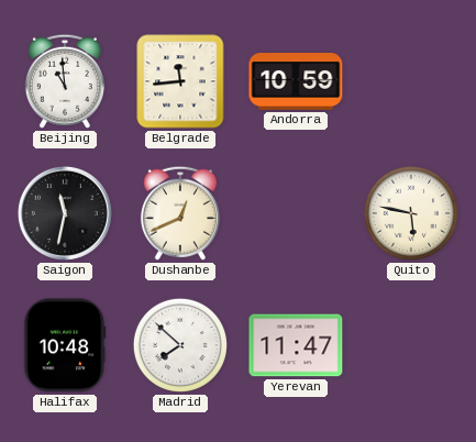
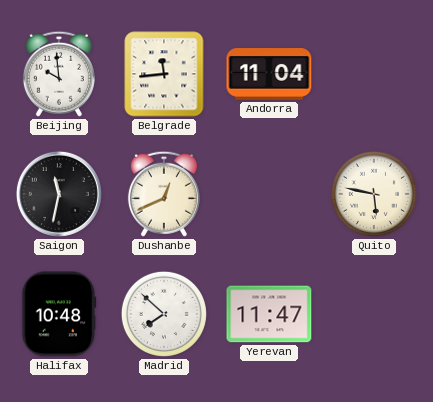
Beijing: 10:59 -> 9:59
Andorra: 10:59 -> 11:04
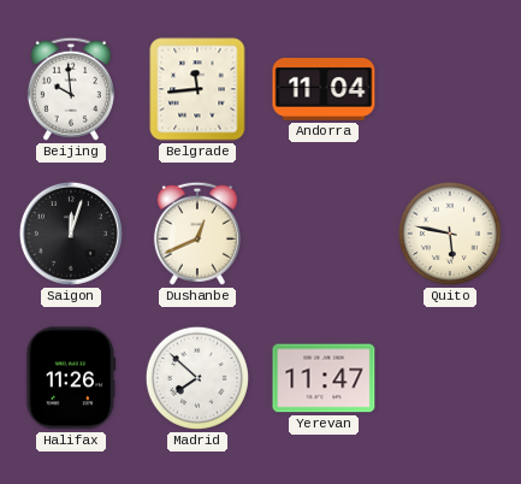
Saigon: 11:32 -> 12:03
Halifax: 10:48 -> 11:26
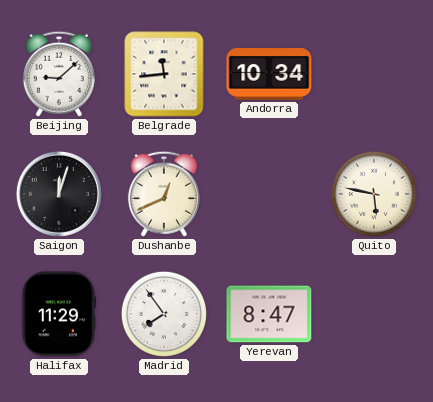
Beijing: 9:59 -> 9:08
Andorra: 11:04 -> 10:34
Halifax: 11:26 -> 11:29
Madrid: 7:52 -> 7:54
Yerevan: 11:47 -> 8:47
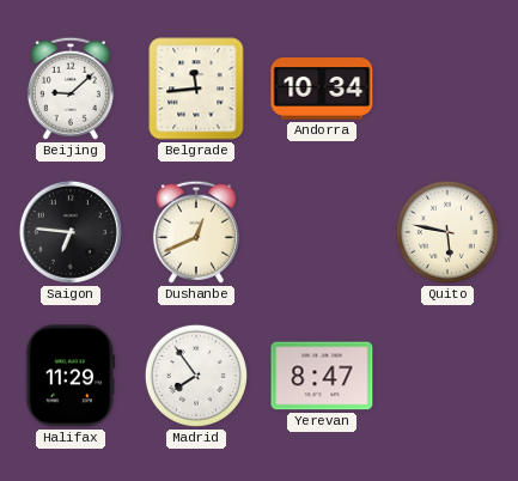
Saigon: 12:03 -> 6:46
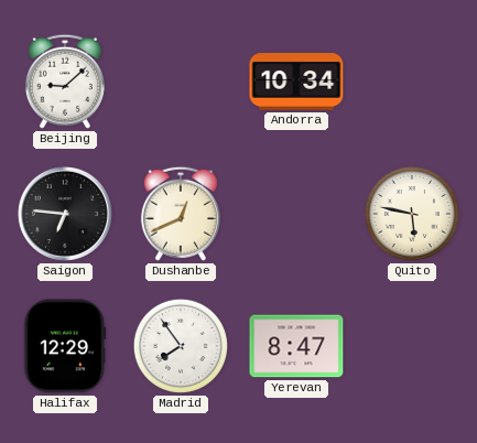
Belgrade: 11:44 -> none
Halifax: 11:29 -> 12:29
